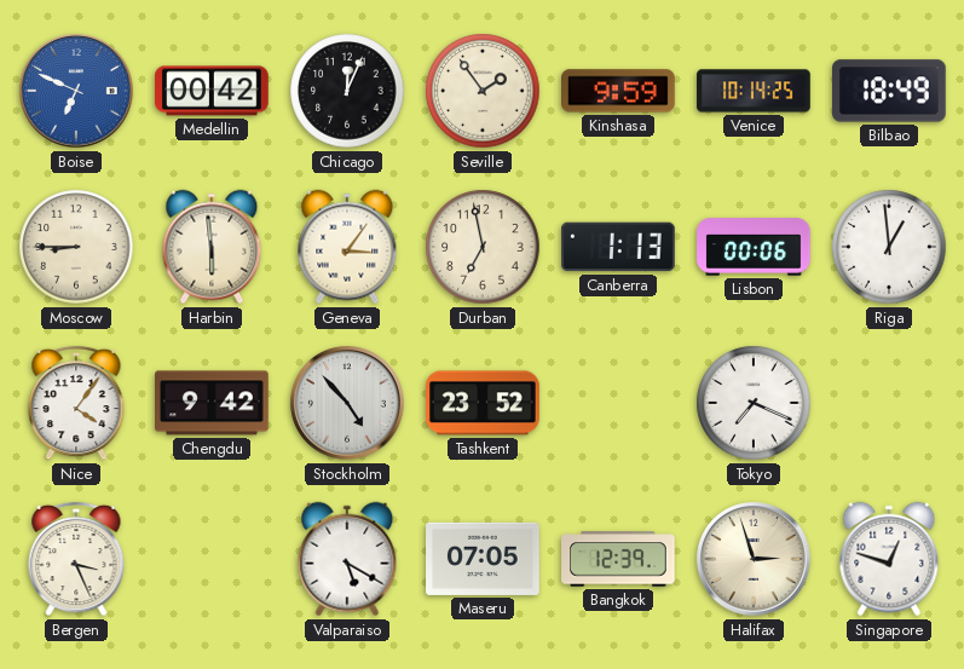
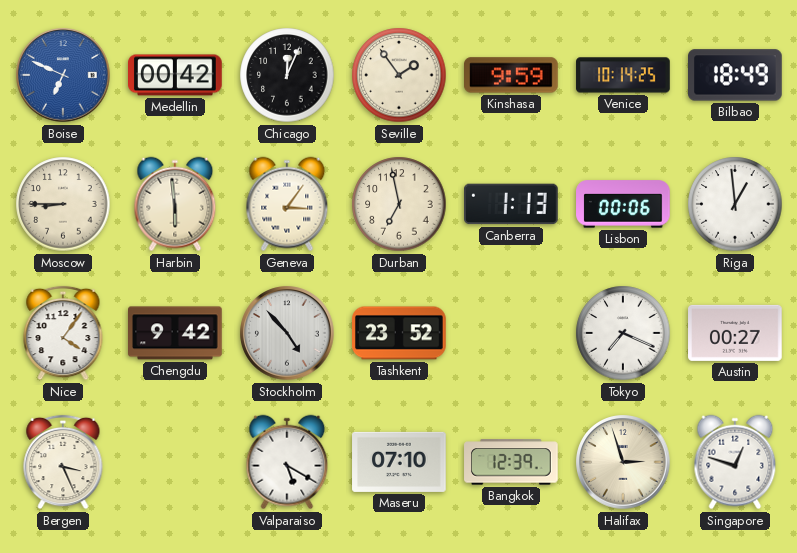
Austin: none -> 00:27
Maseru: 07:05 -> 07:10
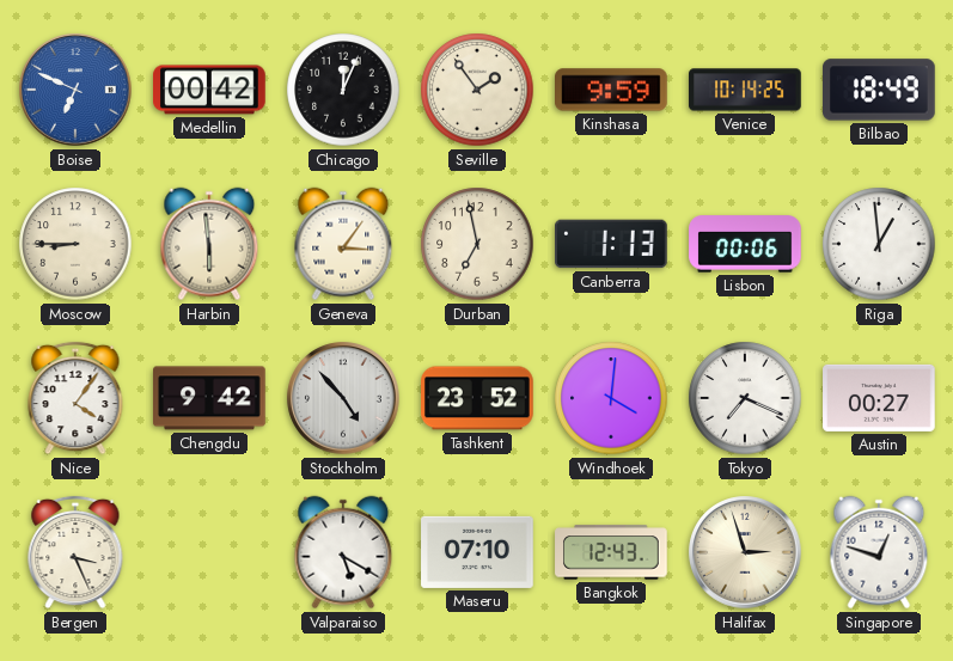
Windhoek: none -> 4:01
Bangkok: 12:39 -> 12:43
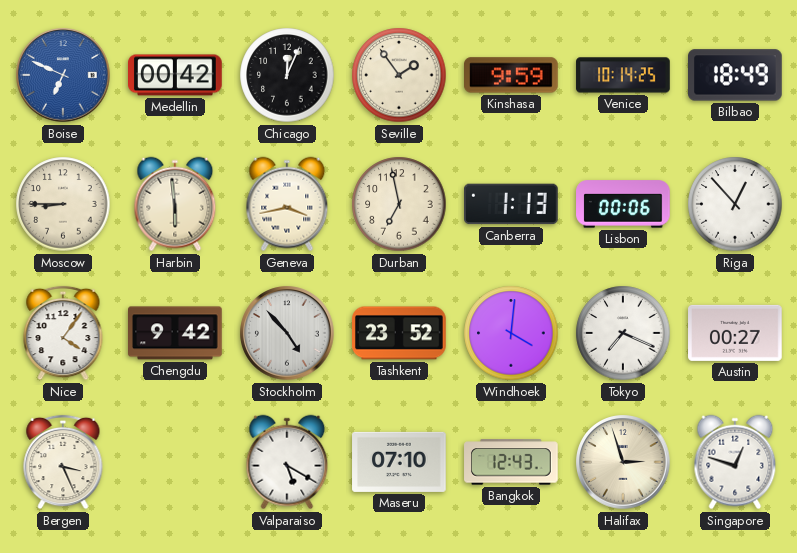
Geneva: 3:06 -> 3:43
Riga: 12:59 -> 12:53
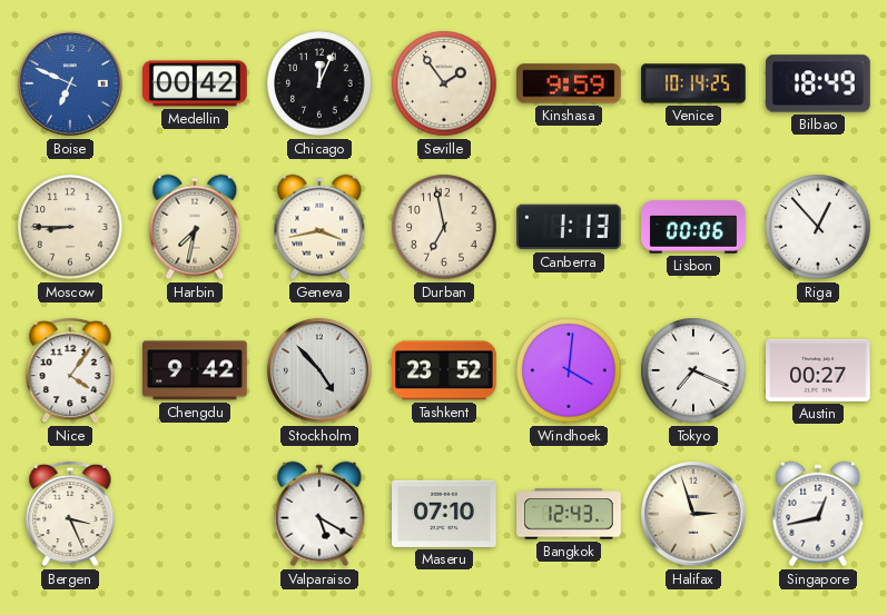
Harbin: 5:59 -> 7:32
Singapore: 12:48 -> 12:43
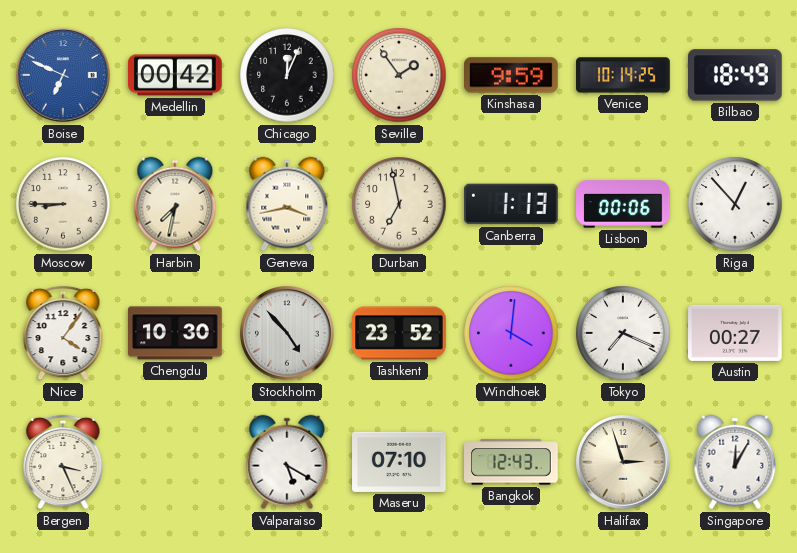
Chengdu: 9:42 -> 10:30
Singapore: 12:43 -> 12:05
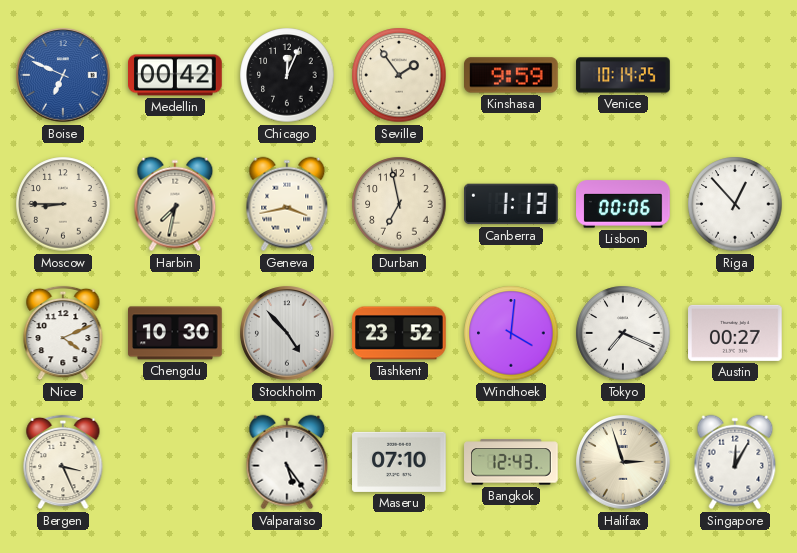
Bilbao: 18:49 -> none
Nice: 4:06 -> 4:11
Valparaiso: 5:20 -> 5:24
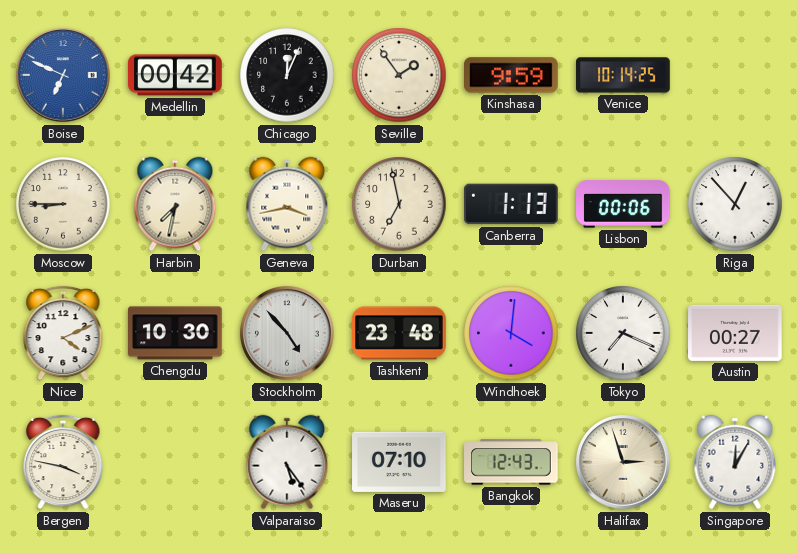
Tashkent: 23:52 -> 23:48
Bergen: 3:26 -> 3:47
